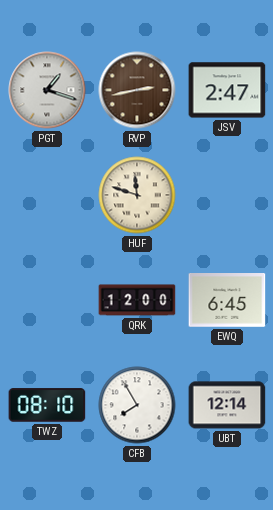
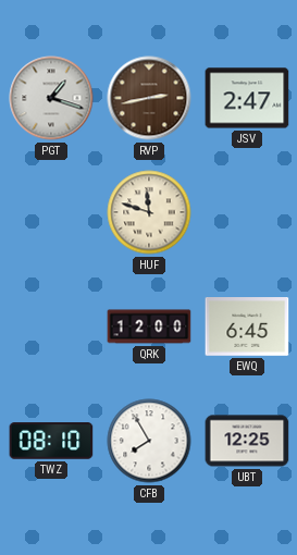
UBT: 12:14 -> 12:25
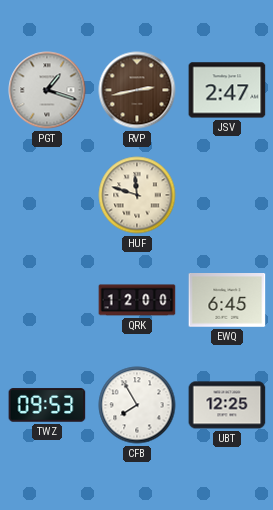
TWZ: 08:10 -> 09:53
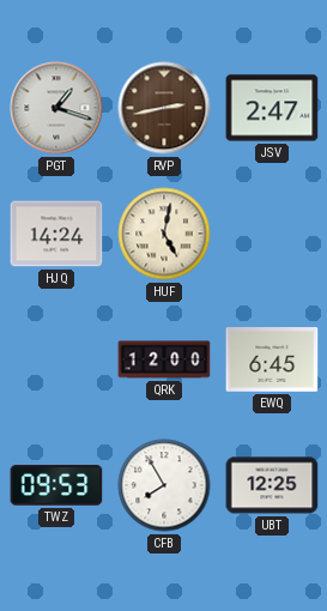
HJQ: none -> 14:24
HUF: 11:48 -> 5:02
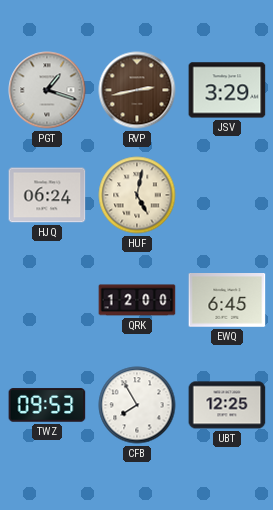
JSV: 2:47 -> 3:29
HJQ: 14:24 -> 06:24
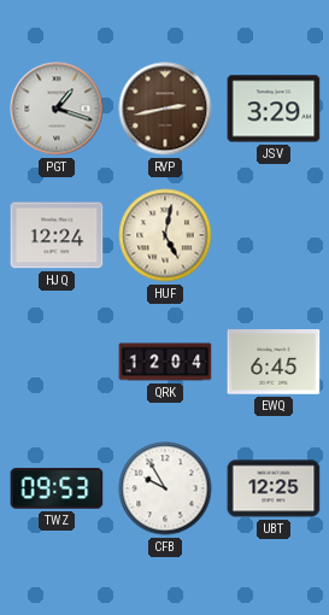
HJQ: 06:24 -> 12:24
QRK: 12:00 -> 12:04
CFB: 7:55 -> 9:55
